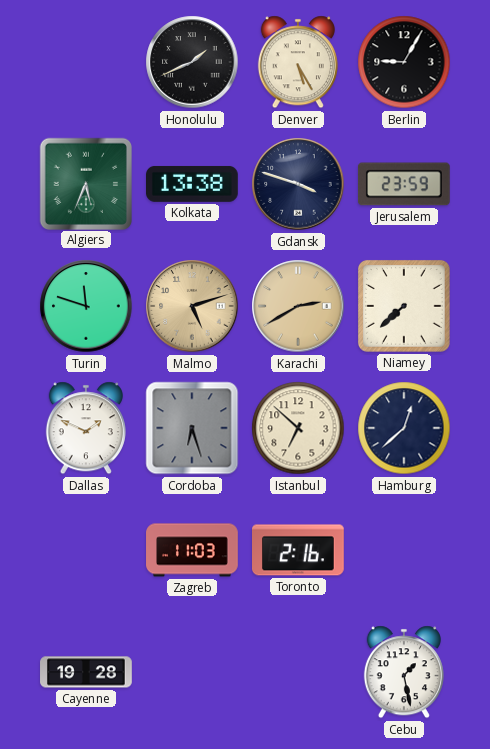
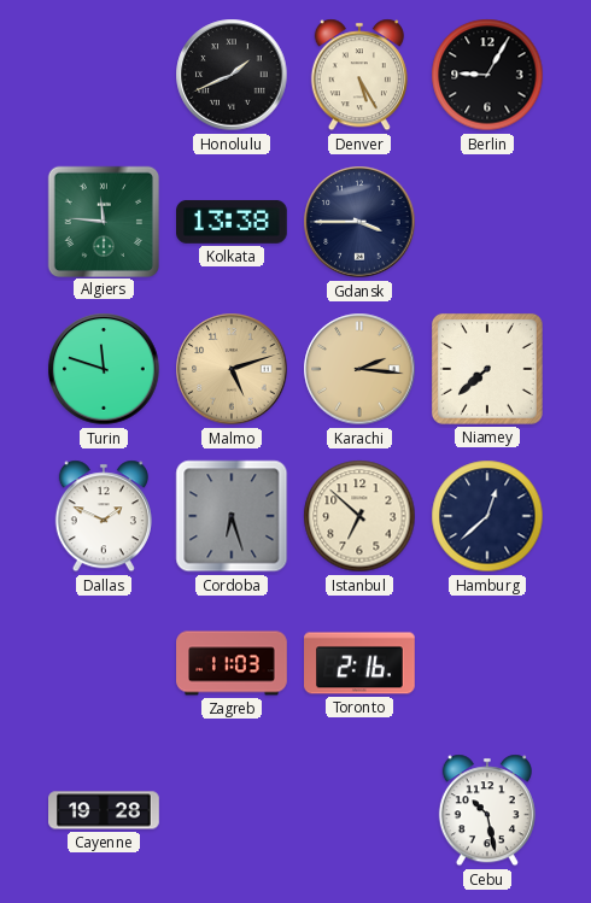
Algiers: 5:34 -> 11:46
Gdansk: 3:48 -> 3:45
Jerusalem: 23:59 -> none
Karachi: 2:40 -> 2:16
Cebu: 1:28 -> 10:28
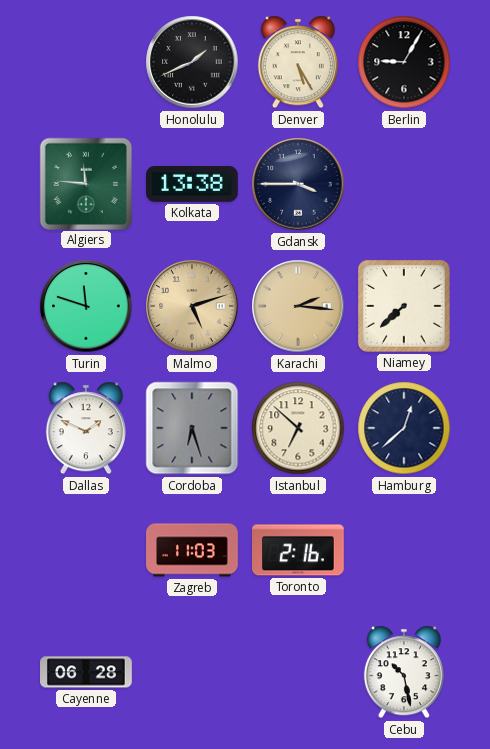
Cayenne: 19:28 -> 06:28
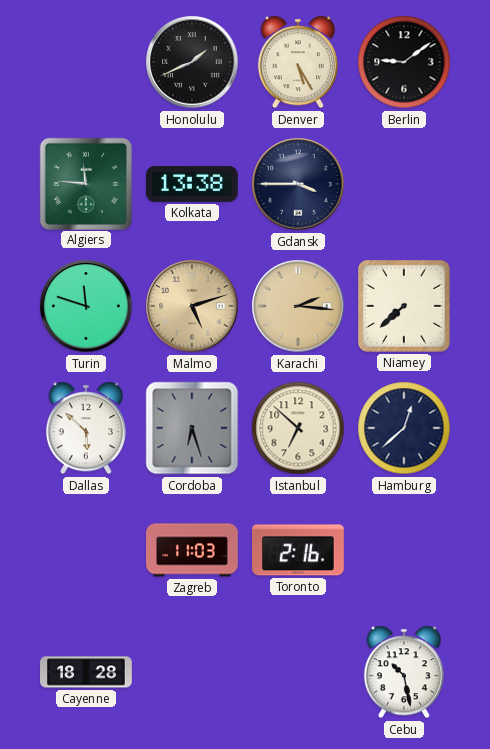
Berlin: 9:05 -> 9:09
Dallas: 1:49 -> 5:52
Cayenne: 06:28 -> 18:28
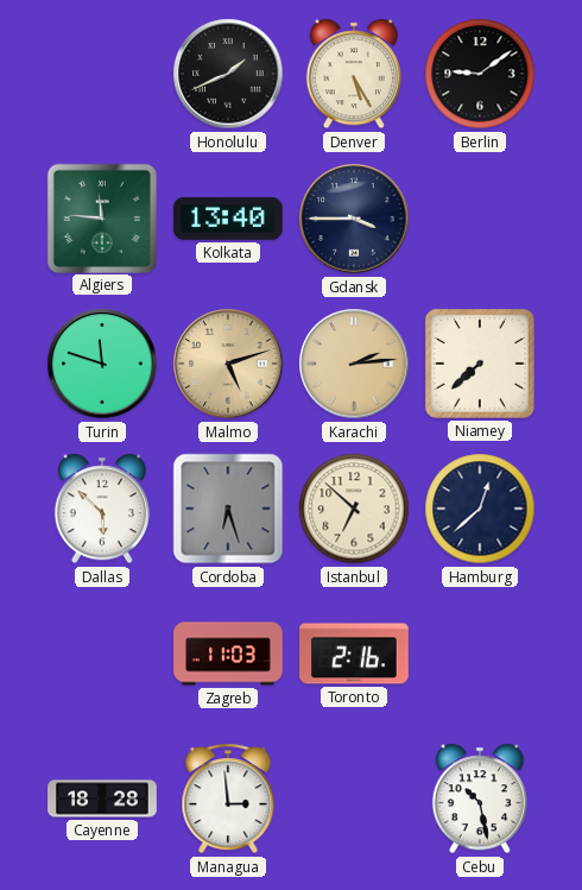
Kolkata: 13:38 -> 13:40
Karachi: 2:16 -> 2:14
Managua: none -> 2:59
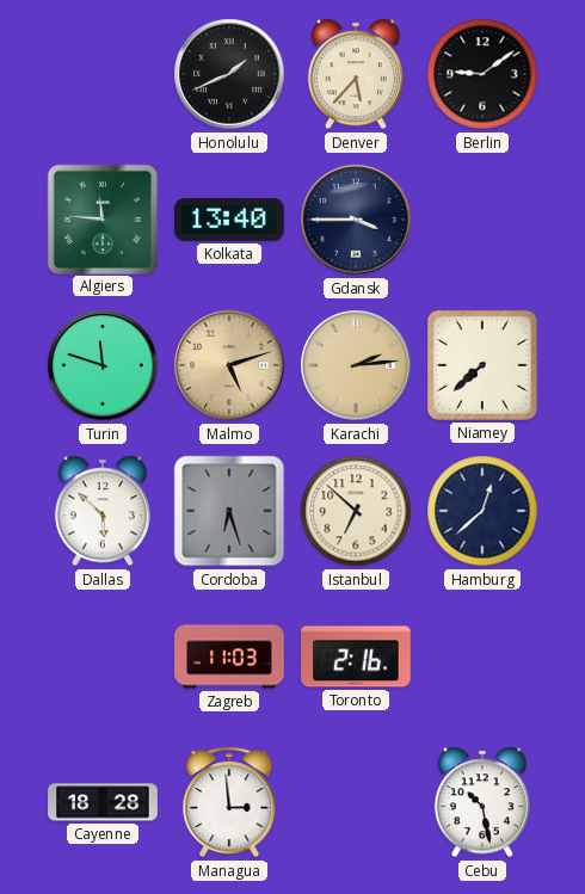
Denver: 5:25 -> 5:37
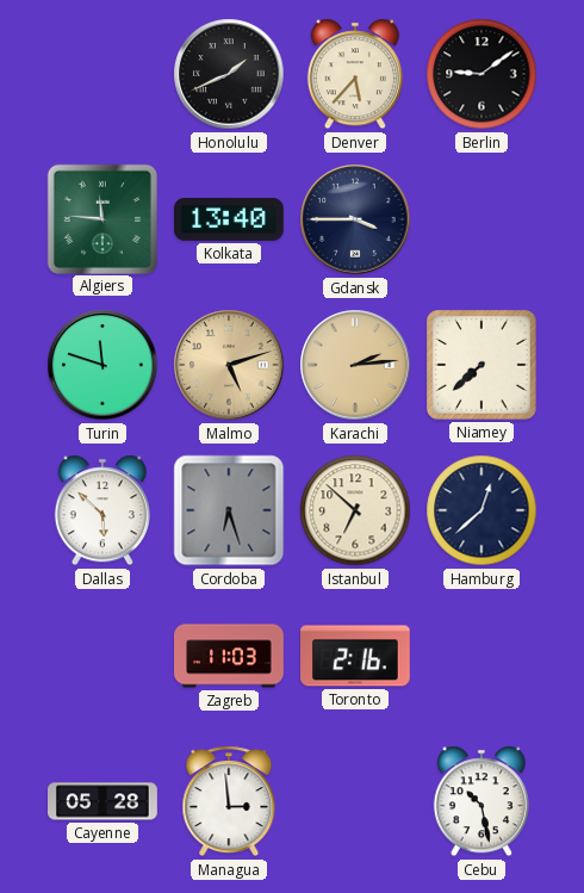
Cayenne: 18:28 -> 05:28
